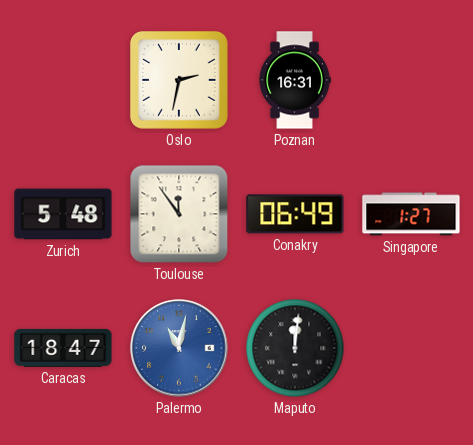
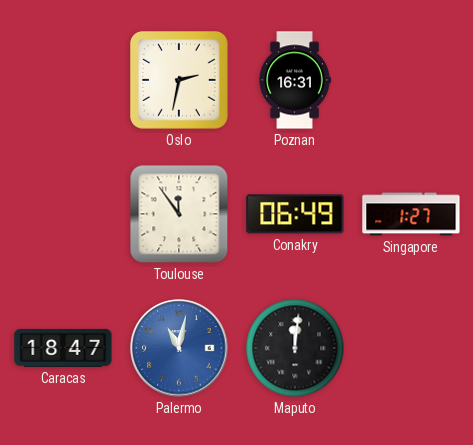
Zurich: 5:48 -> none
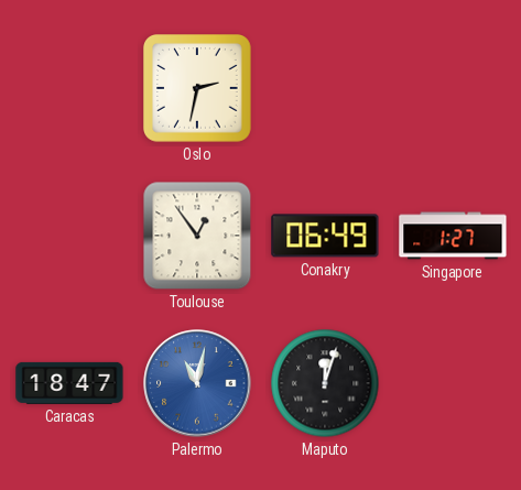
Poznan: 16:31 -> none
Toulouse: 11:54 -> 12:54
Maputo: 12:01 -> 12:03
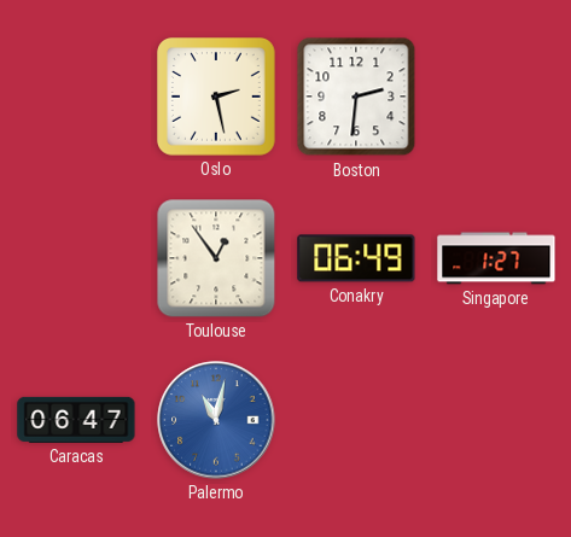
Oslo: 2:32 -> 2:28
Boston: none -> 2:31
Caracas: 18:47 -> 06:47
Maputo: 12:03 -> none
